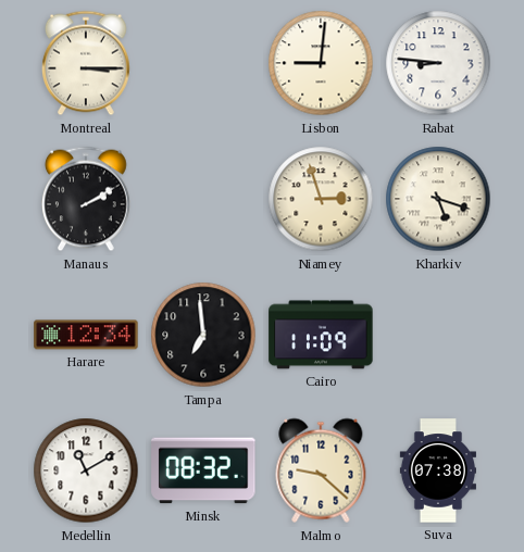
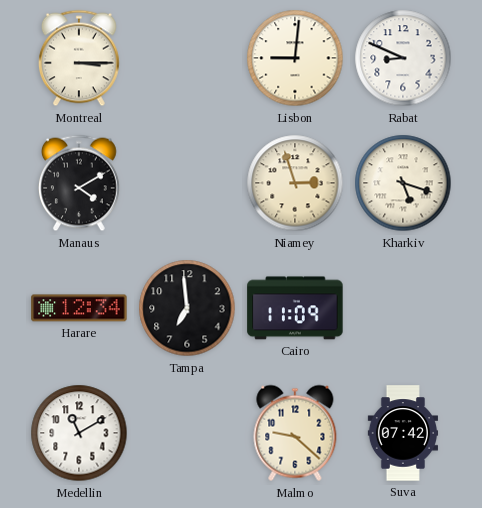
Rabat: 8:46 -> 8:49
Manaus: 2:10 -> 4:10
Minsk: 08:32 -> none
Suva: 07:38 -> 07:42
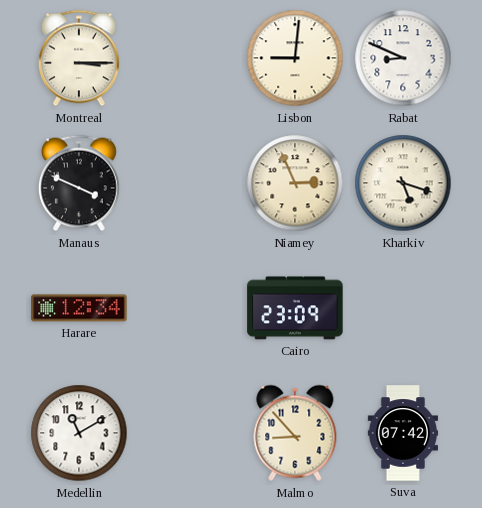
Manaus: 4:10 -> 3:49
Niamey: 2:57 -> 2:56
Tampa: 6:59 -> none
Cairo: 11:09 -> 23:09
Malmo: 9:22 -> 8:53
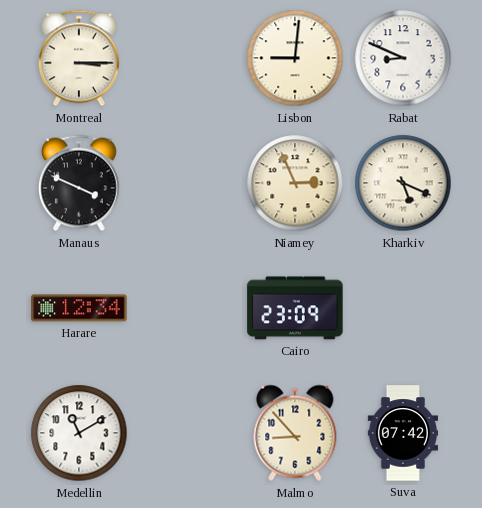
Kharkiv: 5:18 -> 5:19
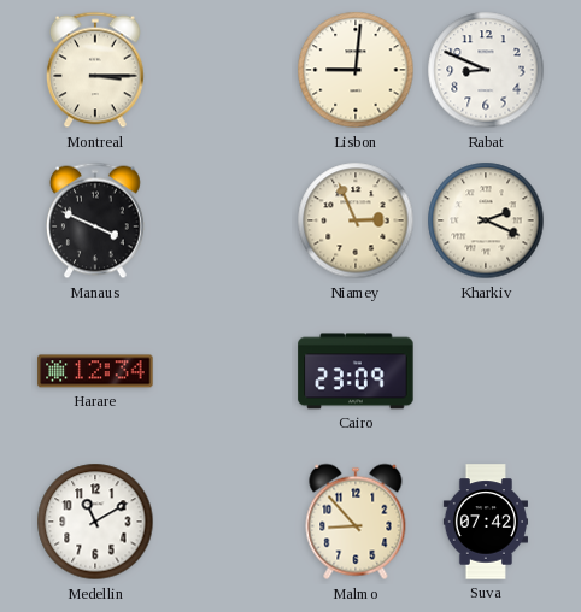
Kharkiv: 5:19 -> 2:19
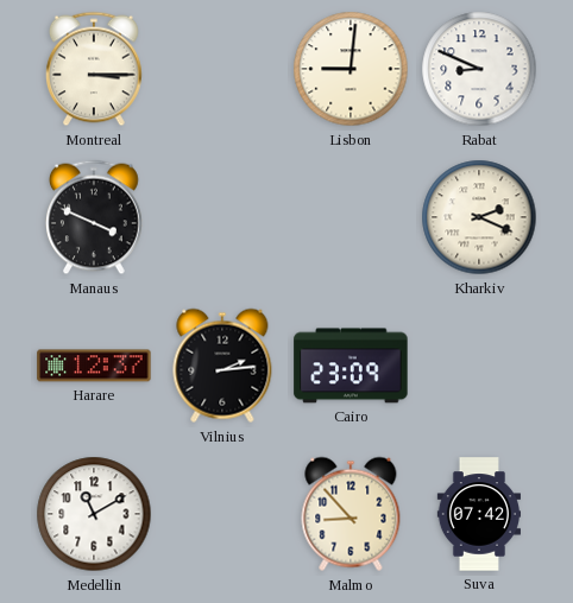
Niamey: 2:56 -> none
Harare: 12:34 -> 12:37
Vilnius: none -> 2:14
